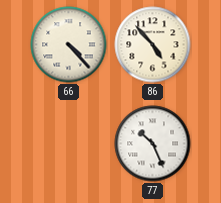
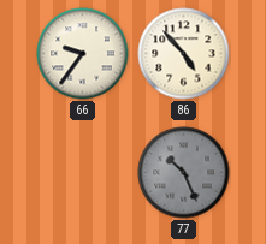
66: 4:23 -> 9:36
77 dial: white -> grey
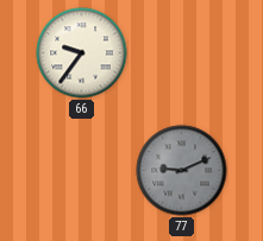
86: 4:53 -> none
77: 10:26 -> 9:11
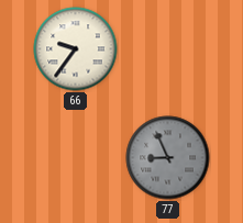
77: 9:11 -> 8:56
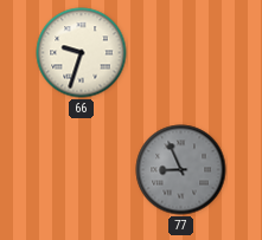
66: 9:36 -> 9:33
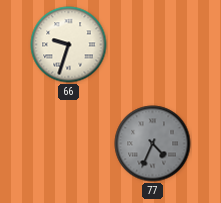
77: 8:56 -> 4:34
